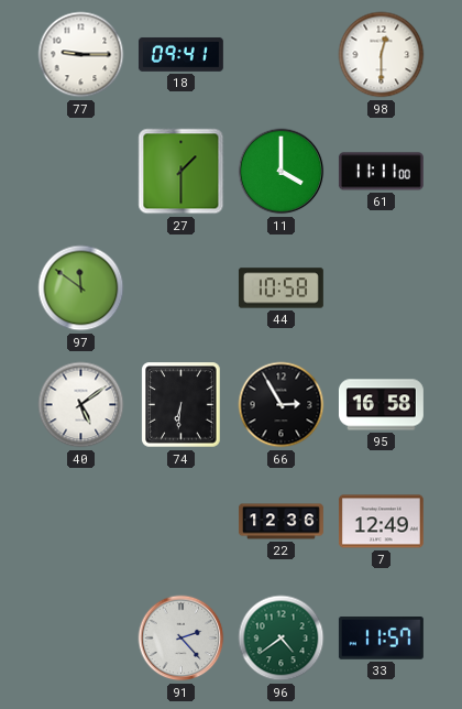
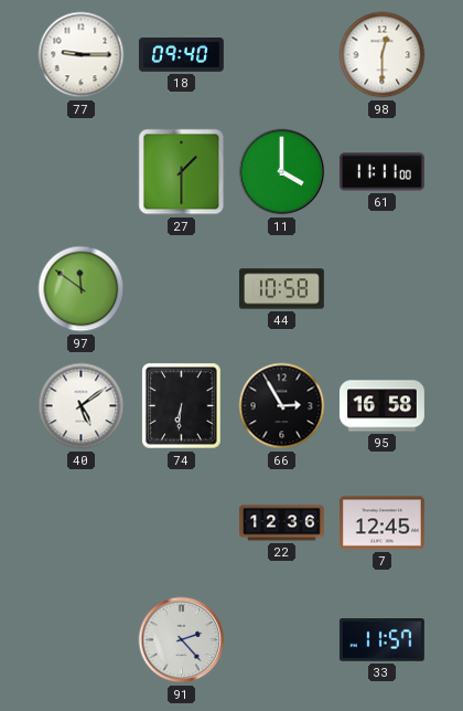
18: 09:41 -> 09:40
7: 12:49 -> 12:45
96: 4:39 -> none
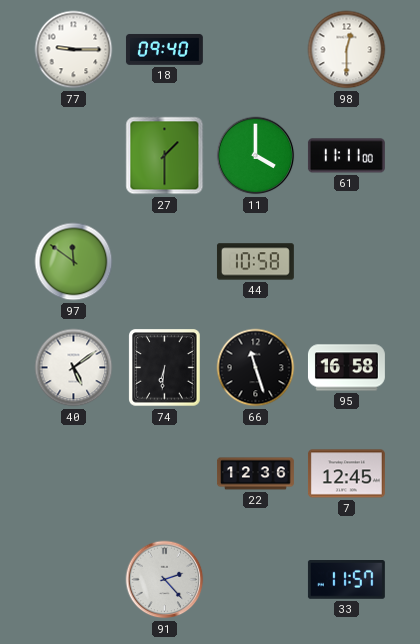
66: 2:55 -> 11:27
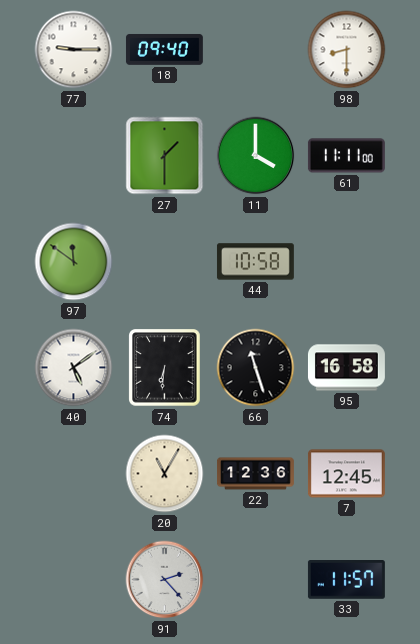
98: 12:30 -> 8:30
20: none -> 11:05
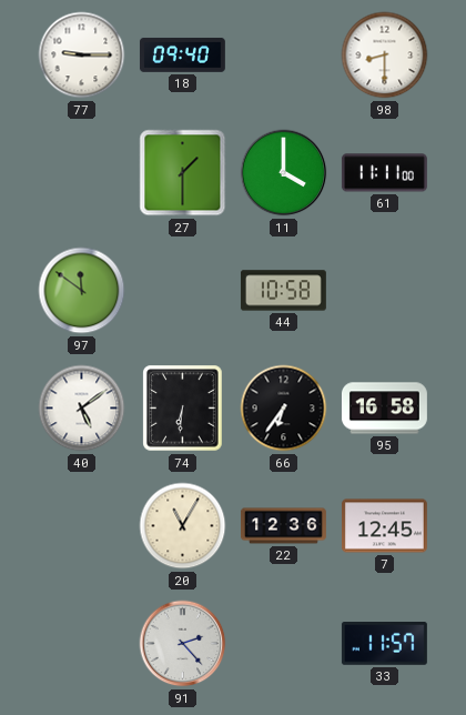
66: 11:27 -> 6:36
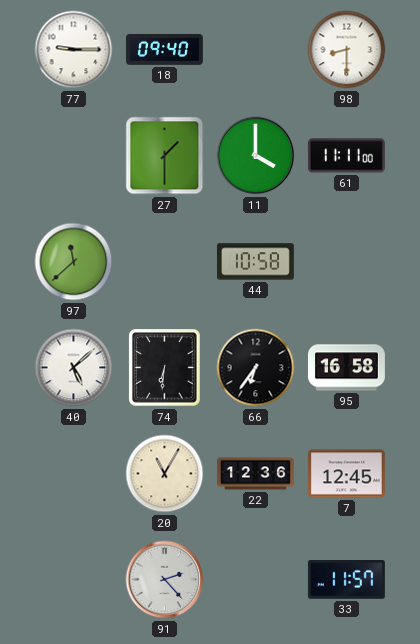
97: 11:51 -> 11:38
40: 5:09 -> 5:08
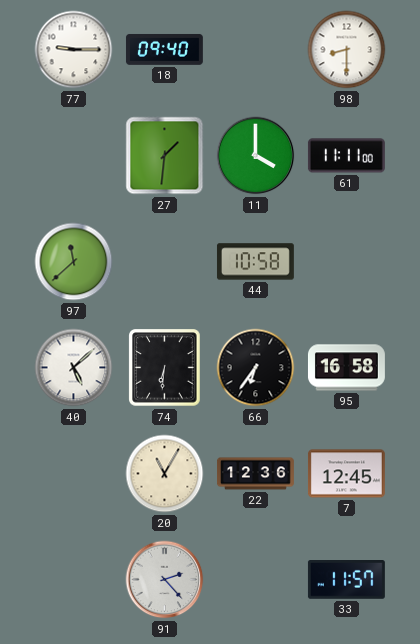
27: 1:30 -> 1:31
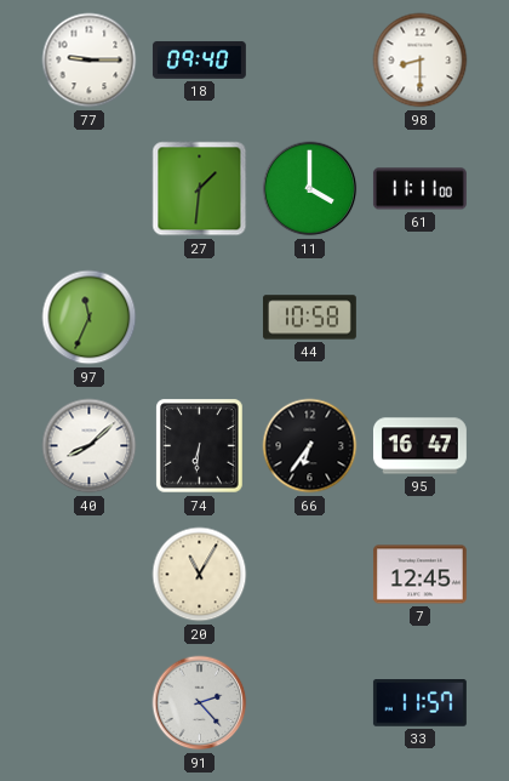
97: 11:38 -> 11:34
40: 5:08 -> 8:08
95: 16:58 -> 16:47
22: 12:36 -> none
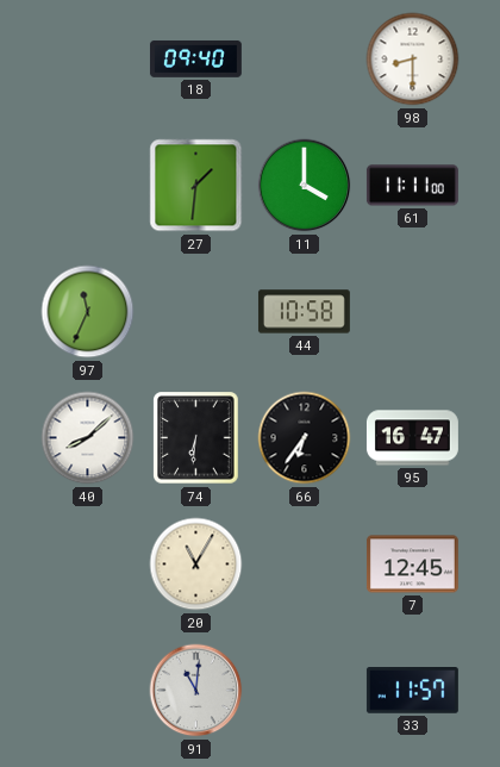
77: 9:15 -> none
91: 2:23 -> 11:01
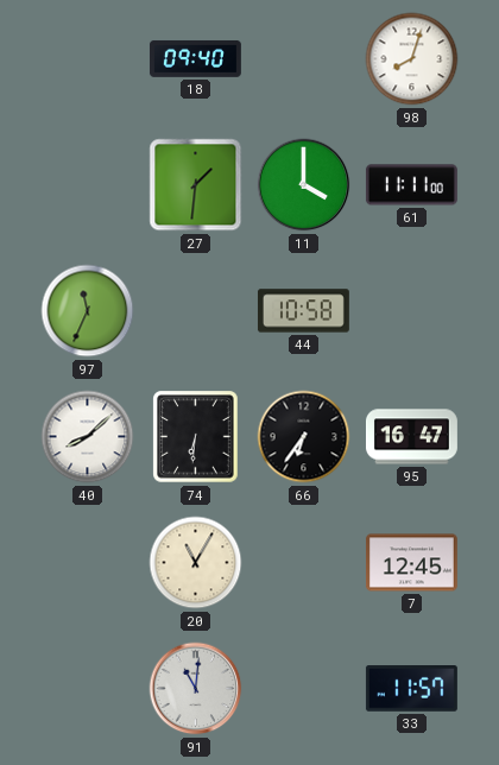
98: 8:30 -> 8:03
